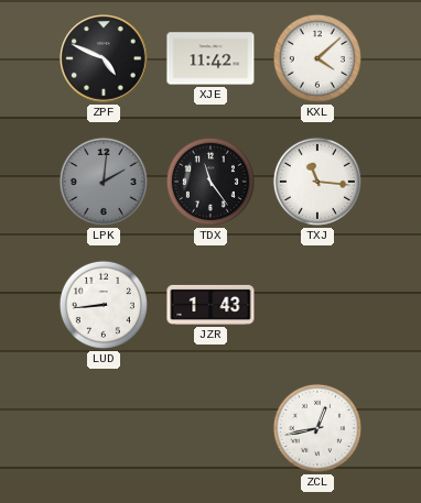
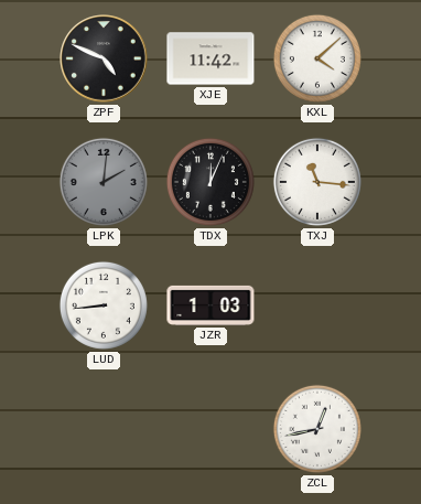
TDX: 11:24 -> 12:04
JZR: 1:43 -> 1:03
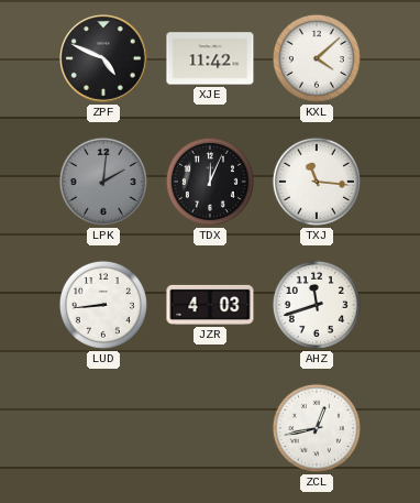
JZR: 1:03 -> 4:03
AHZ: none -> 11:42
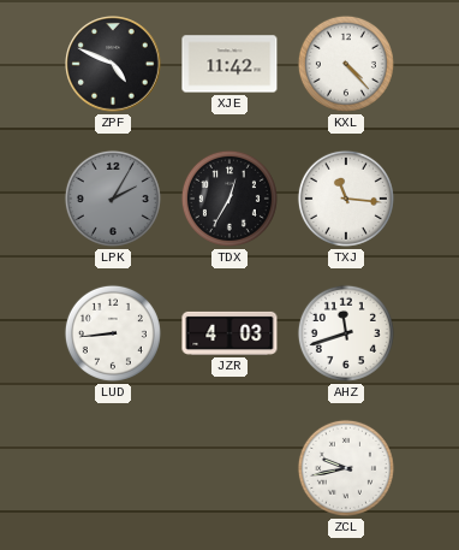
KXL: 4:08 -> 4:23
LPK: 2:01 -> 2:05
TDX: 12:04 -> 12:35
ZCL: 12:43 -> 9:43
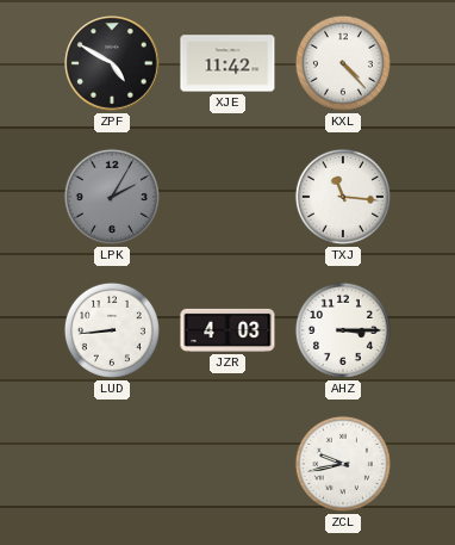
ZPF: 4:49 -> 4:50
TDX: 12:35 -> none
AHZ: 11:42 -> 3:15
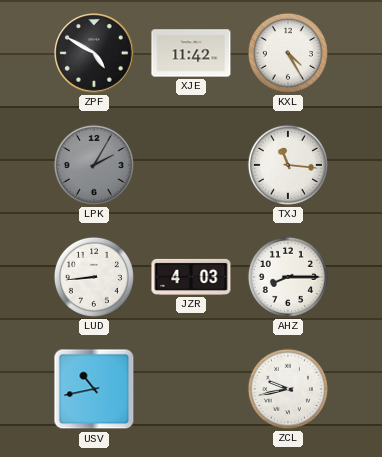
KXL: 4:23 -> 4:25
AHZ: 3:15 -> 8:15
USV: none -> 10:43
